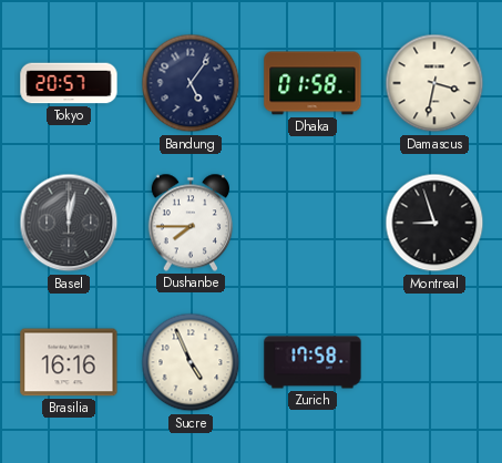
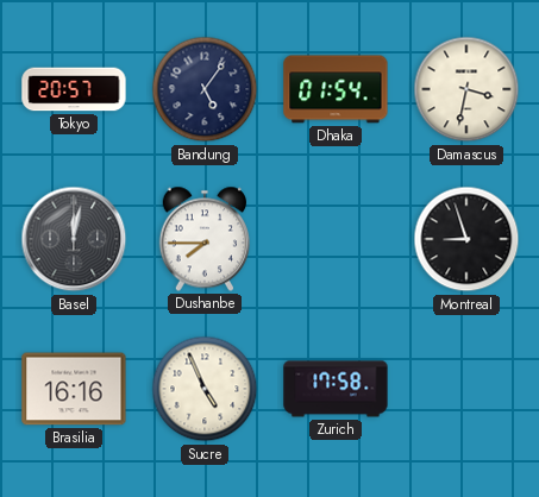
Dhaka: 01:58 -> 01:54
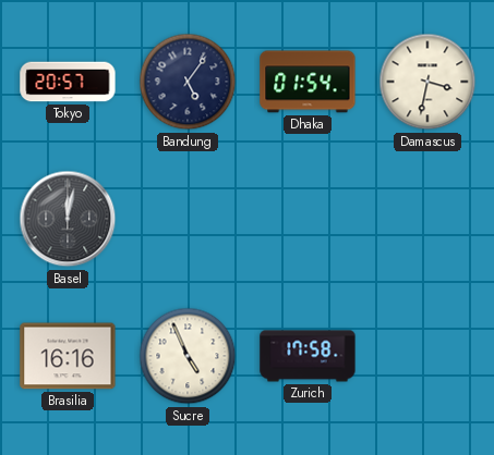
Dushanbe: 7:45 -> none
Montreal: 8:57 -> none
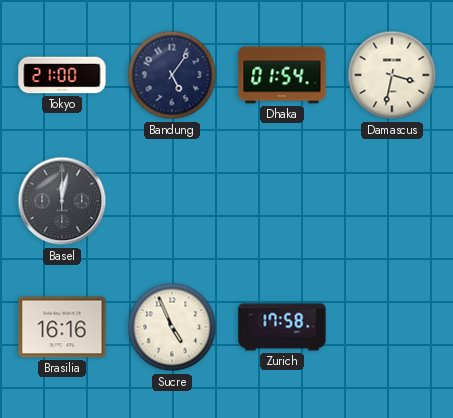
Tokyo: 20:57 -> 21:00
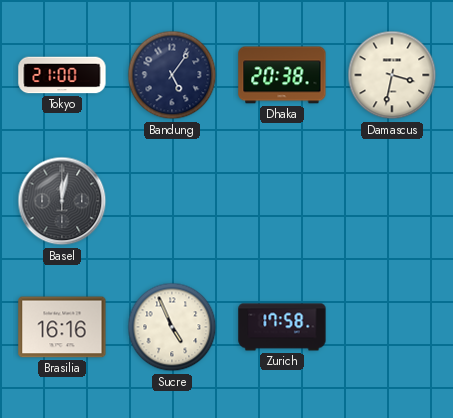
Dhaka: 01:54 -> 20:38
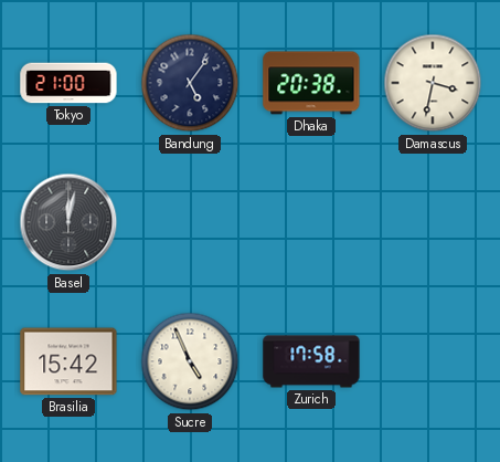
Brasilia: 16:16 -> 15:42
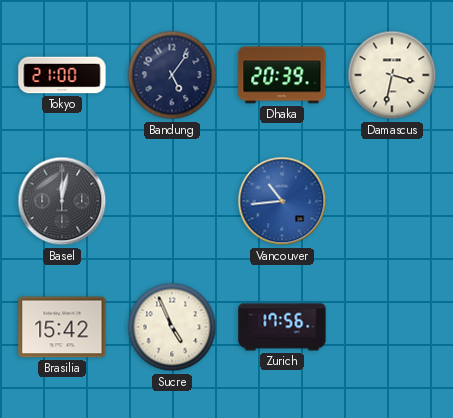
Dhaka: 20:38 -> 20:39
Vancouver: none -> 10:44
Zurich: 17:58 -> 17:56
